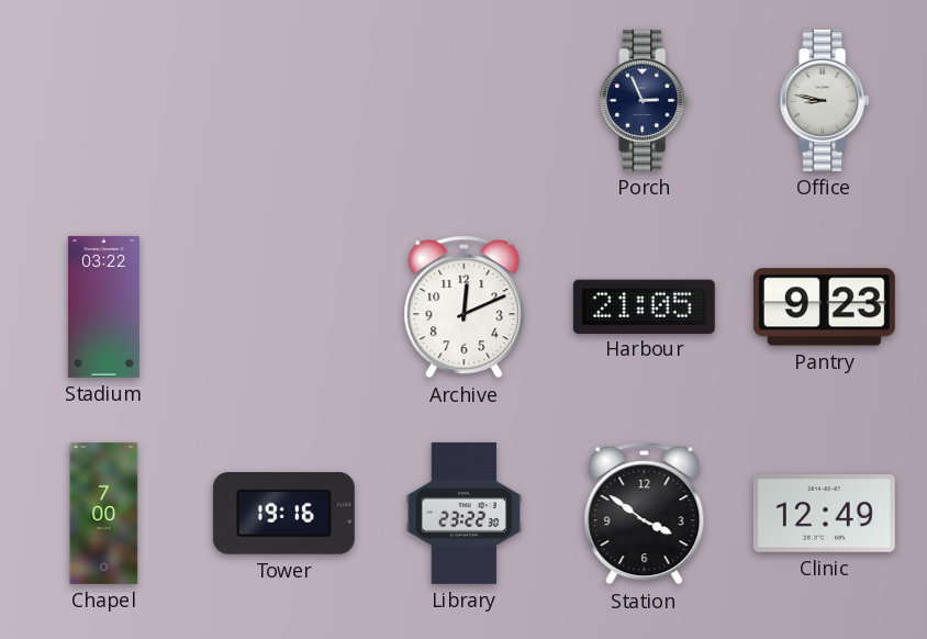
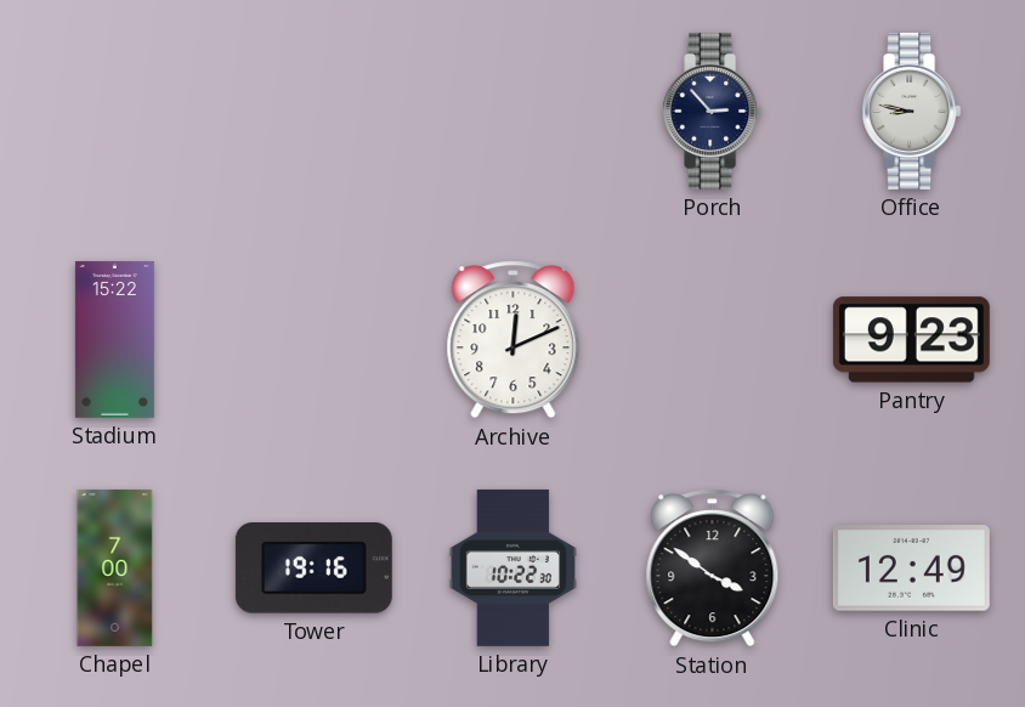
Porch: 2:56 -> 2:53
Stadium: 03:22 -> 15:22
Harbour: 21:05 -> none
Library: 23:22 -> 10:22
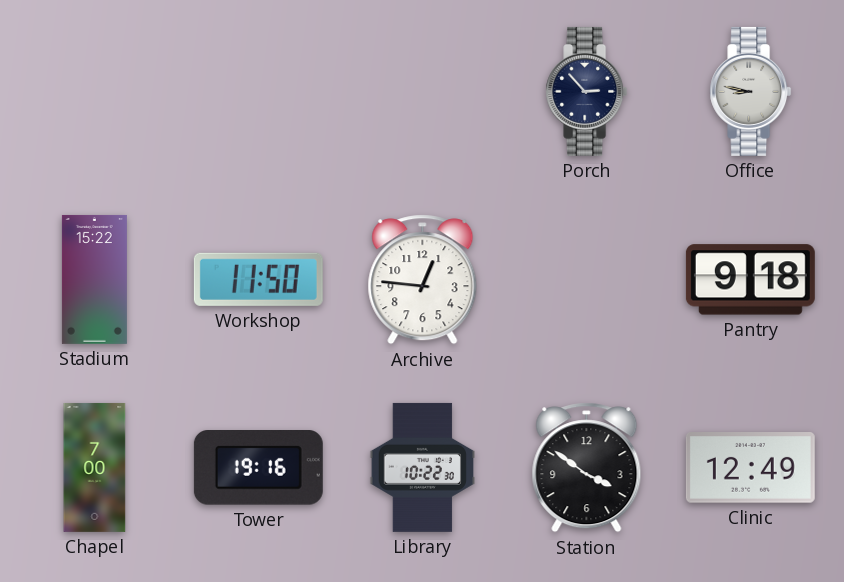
Workshop: none -> 11:50
Archive: 12:11 -> 12:46
Pantry: 9:23 -> 9:18
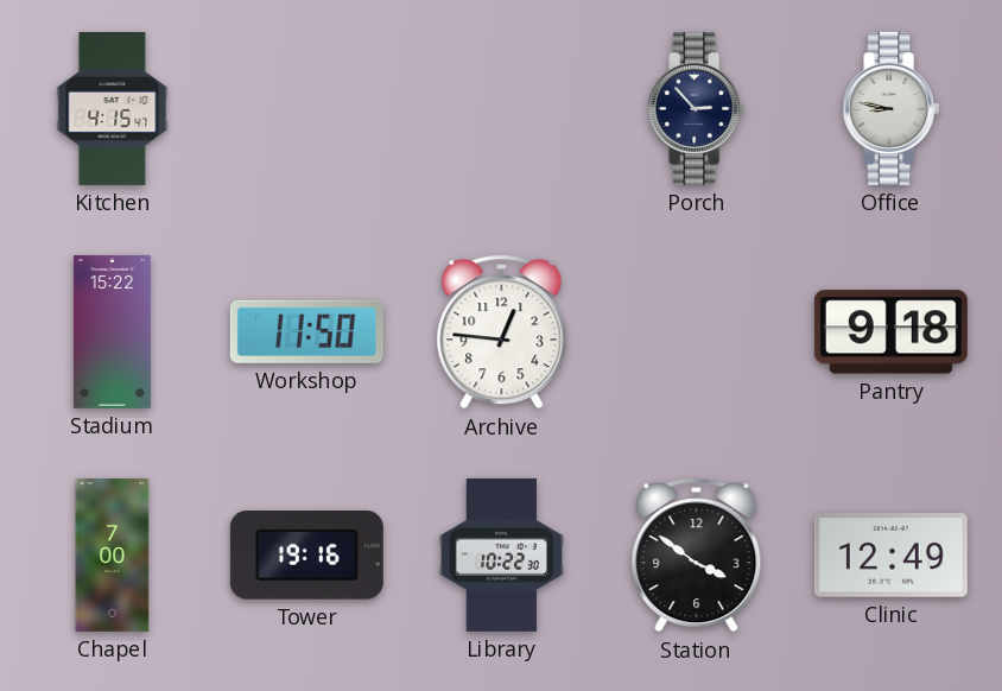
Kitchen: none -> 4:15
